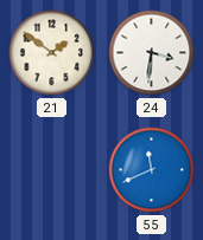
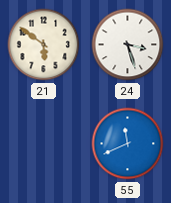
21: 1:51 -> 5:51
24: 3:31 -> 3:27
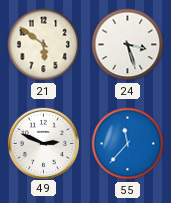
49: none -> 2:49
55: 11:41 -> 11:37
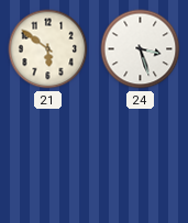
49: 2:49 -> none
55: 11:37 -> none
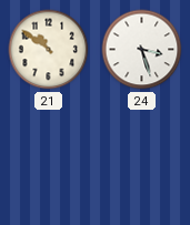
21: 5:51 -> 10:51
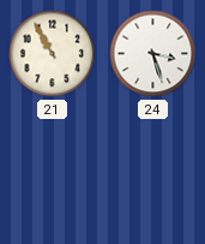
21: 10:51 -> 10:55
